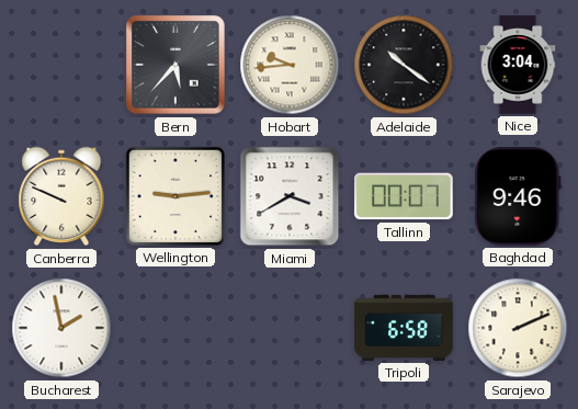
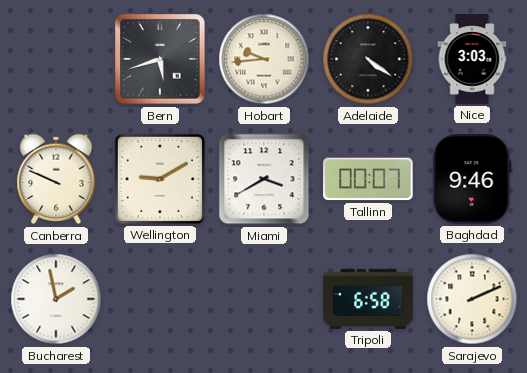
Bern: 5:37 -> 5:42
Adelaide: 10:21 -> 4:21
Nice: 3:04 -> 3:03
Wellington: 9:14 -> 9:10
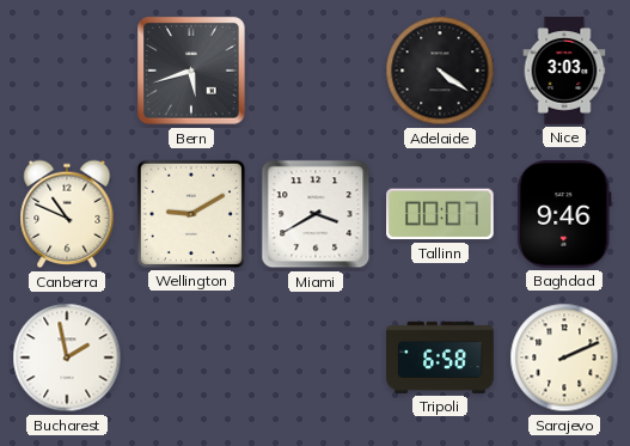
Hobart: 9:44 -> none
Canberra: 9:49 -> 10:49
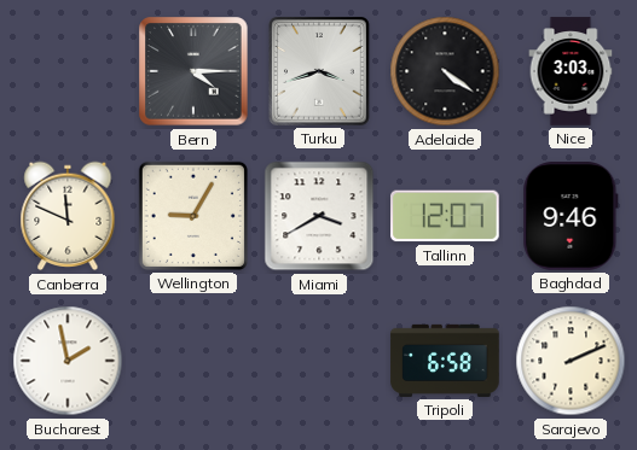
Bern: 5:42 -> 4:15
Turku: none -> 3:42
Canberra: 10:49 -> 11:49
Wellington: 9:10 -> 9:05
Tallinn: 00:07 -> 12:07
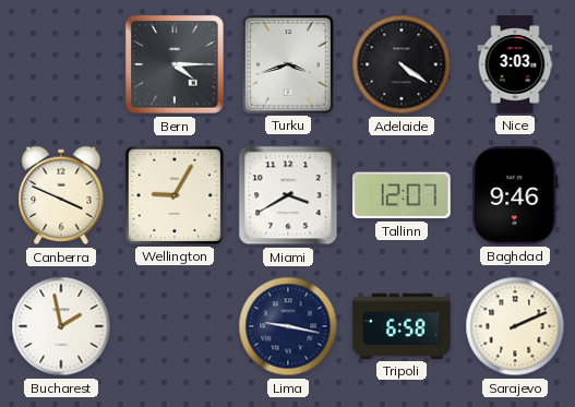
Canberra: 11:49 -> 3:49
Lima: none -> 9:17
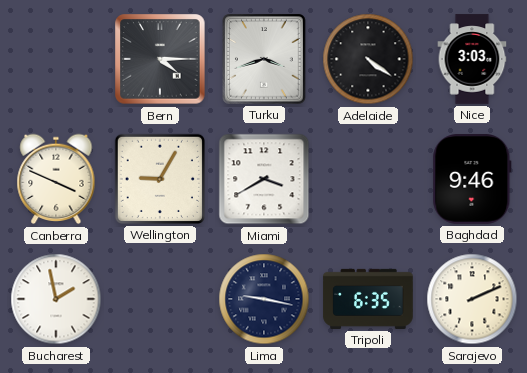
Tallinn: 12:07 -> none
Tripoli: 6:58 -> 6:35
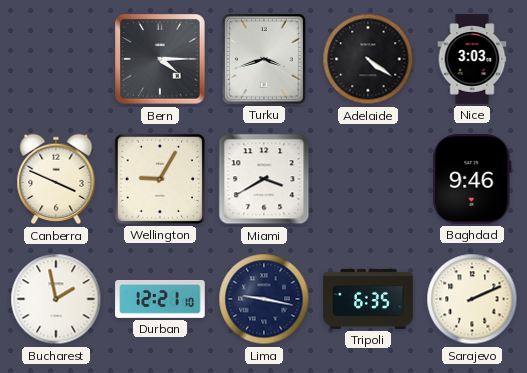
Durban: none -> 12:21
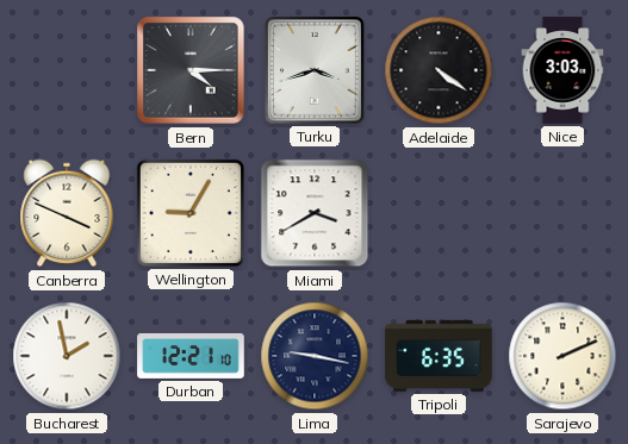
Baghdad: 9:46 -> none
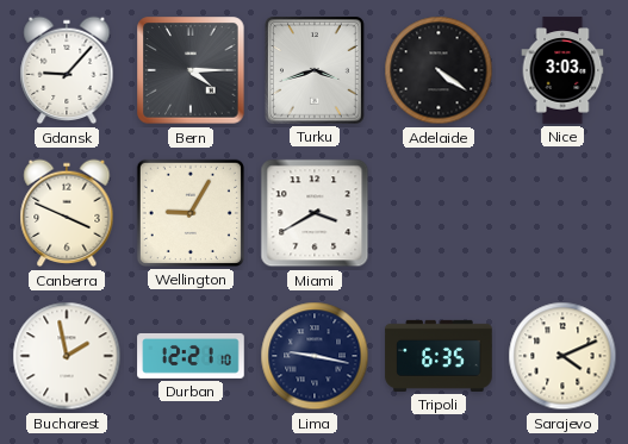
Gdansk: none -> 9:07
Sarajevo: 2:11 -> 4:11
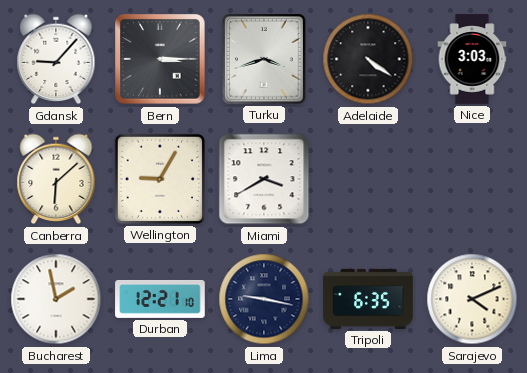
Bern: 4:15 -> 3:15
Canberra: 3:49 -> 6:08
